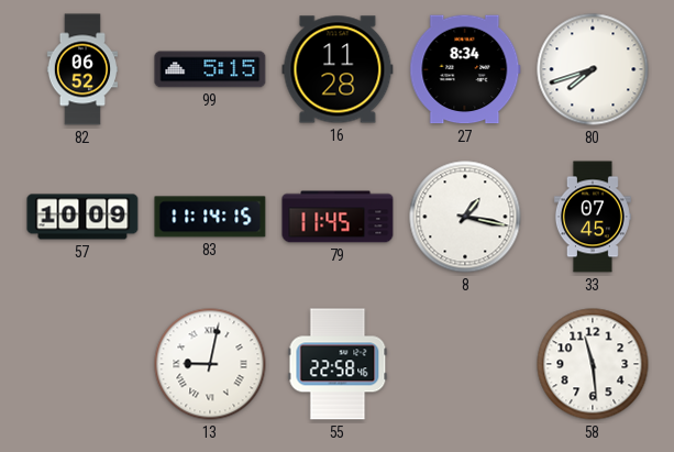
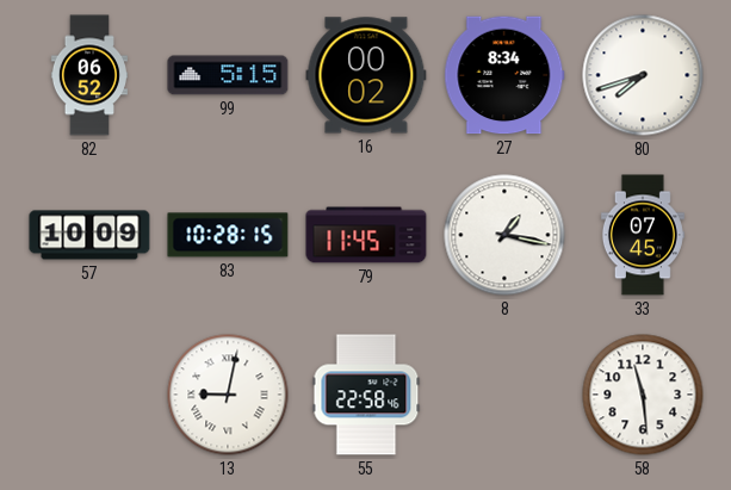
16: 11:28 -> 00:02
83: 11:14 -> 10:28
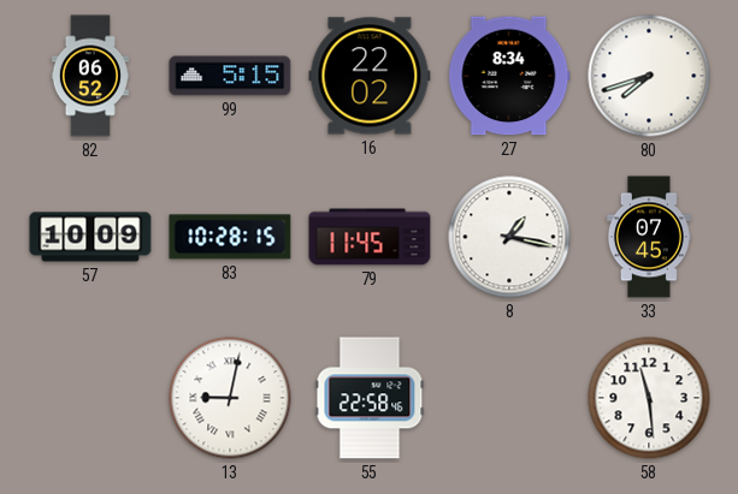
16: 00:02 -> 22:02
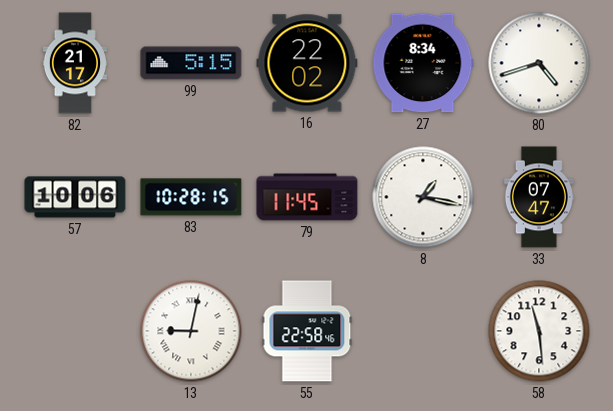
82: 06:52 -> 21:17
80: 7:42 -> 4:42
57: 10:09 -> 10:06
33: 07:45 -> 07:47
